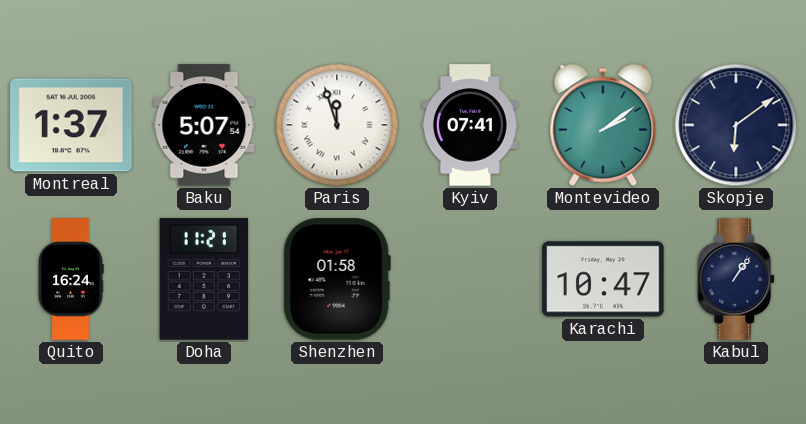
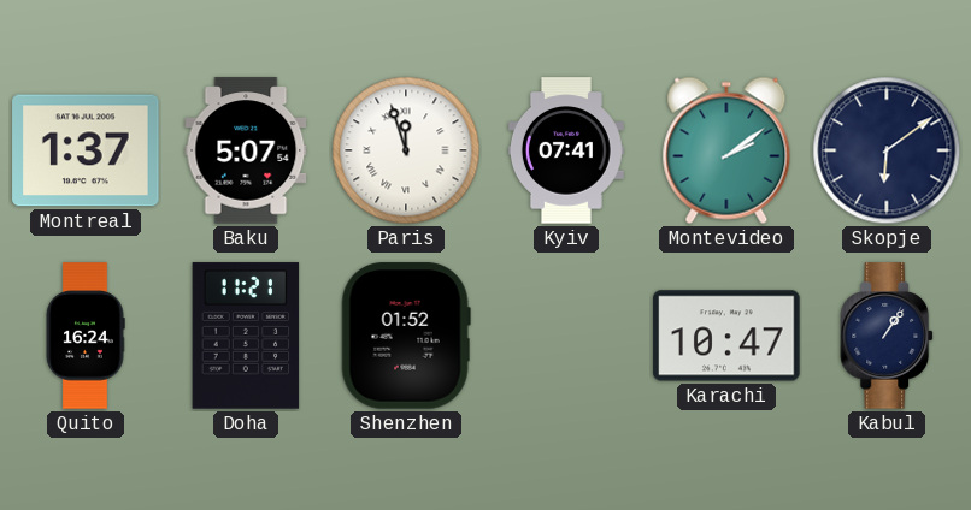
Shenzhen: 01:58 -> 01:52
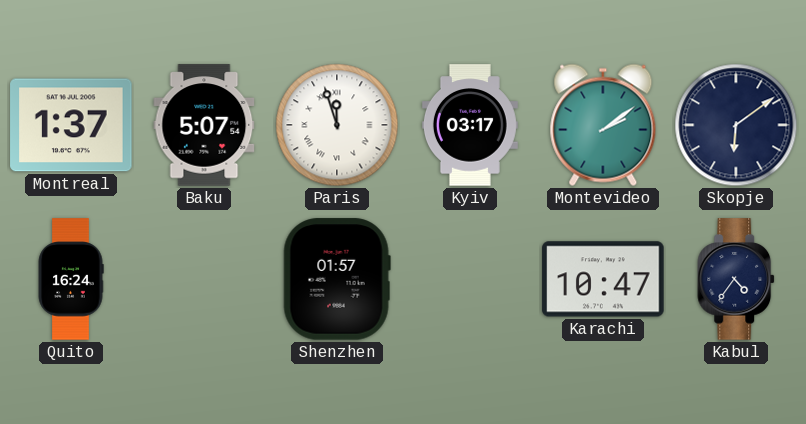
Kyiv: 07:41 -> 03:17
Doha: 11:21 -> none
Shenzhen: 01:52 -> 01:57
Kabul: 1:06 -> 4:36
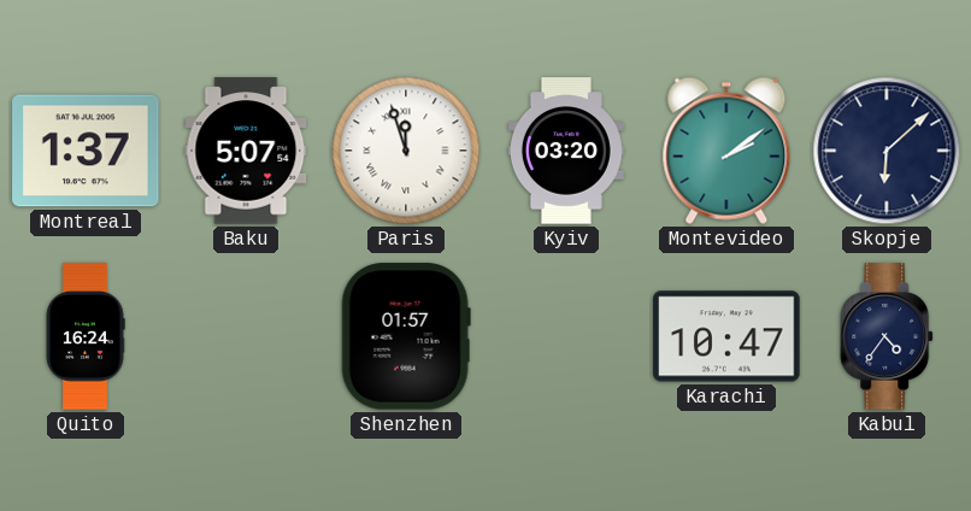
Kyiv: 03:17 -> 03:20
Skopje: 6:09 -> 6:08
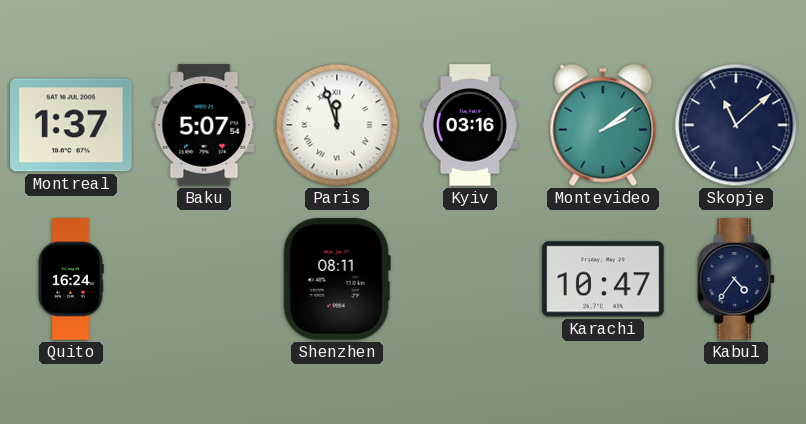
Kyiv: 03:20 -> 03:16
Skopje: 6:08 -> 11:08
Shenzhen: 01:57 -> 08:11
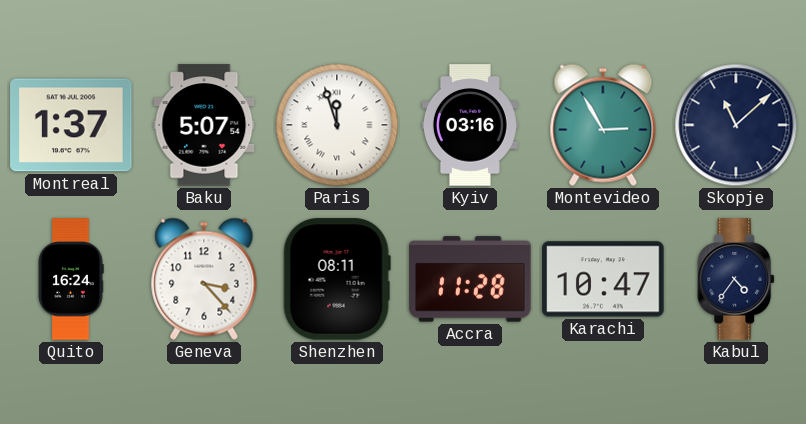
Montevideo: 2:09 -> 2:55
Geneva: none -> 3:23
Accra: none -> 11:28
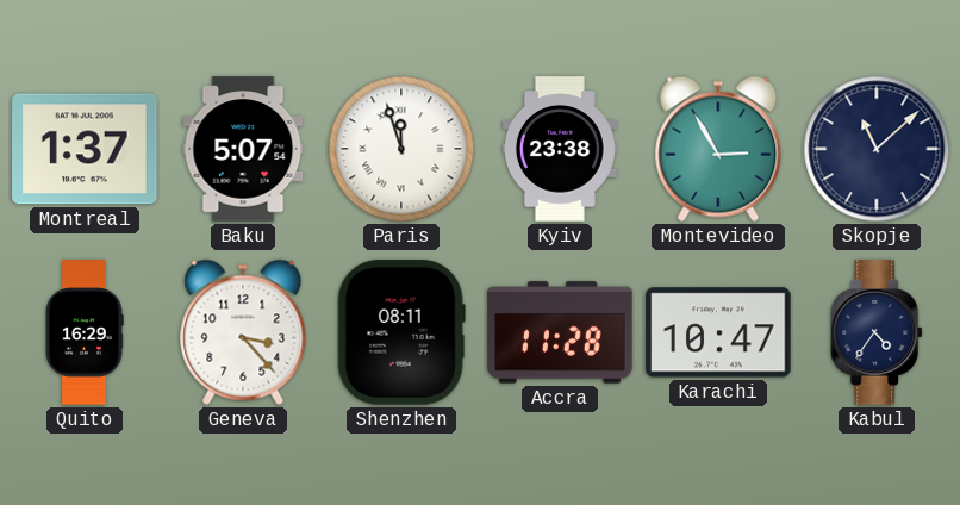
Kyiv: 03:16 -> 23:38
Quito: 16:24 -> 16:29
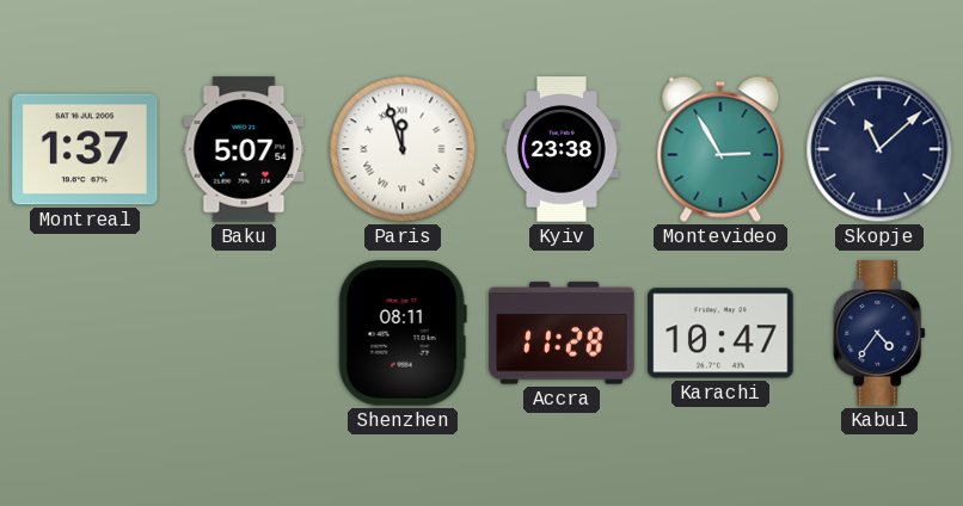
Quito: 16:29 -> none
Geneva: 3:23 -> none
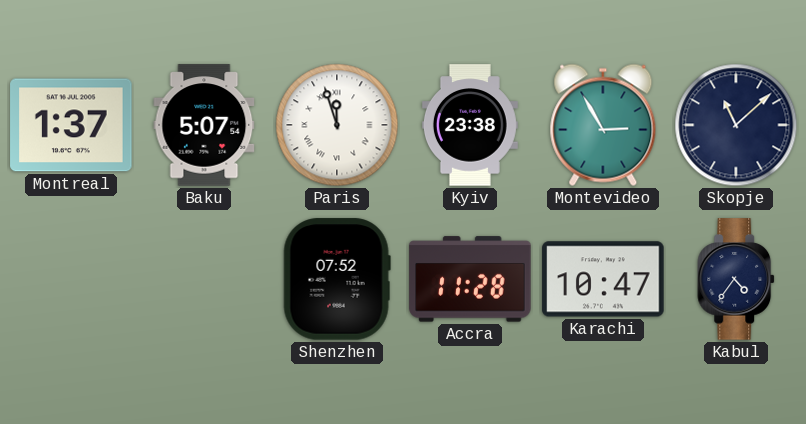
Shenzhen: 08:11 -> 07:52
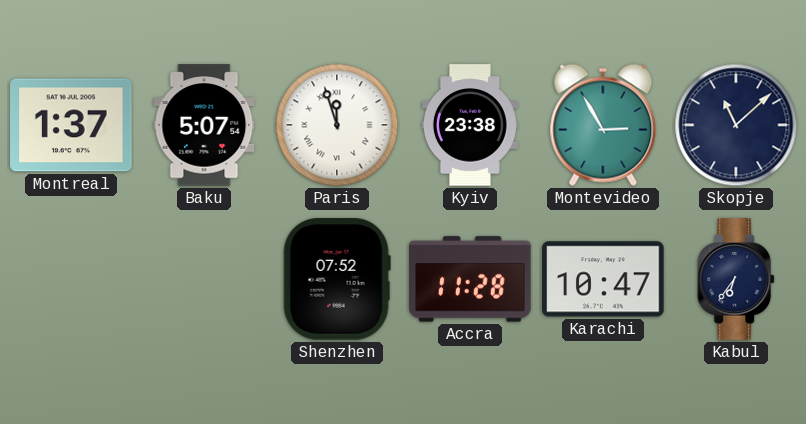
Kabul: 4:36 -> 6:36
